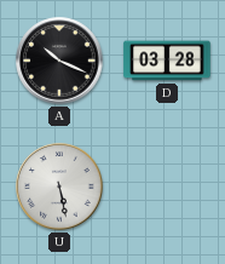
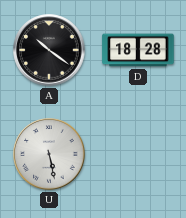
A: 10:19 -> 10:21
D: 03:28 -> 18:28
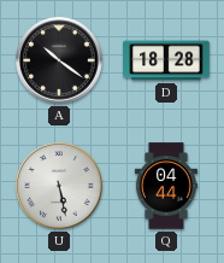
Q: none -> 04:44
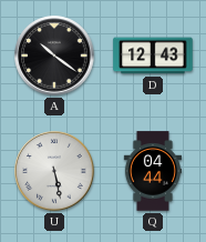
D: 18:28 -> 12:43
